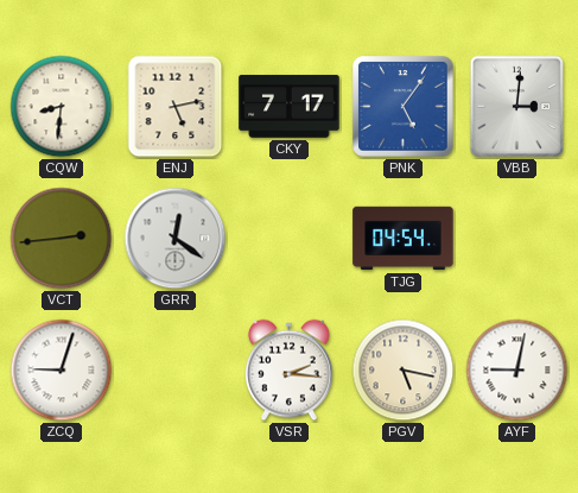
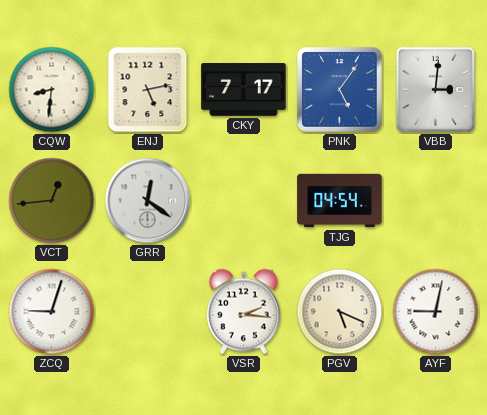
VCT: 2:44 -> 12:44
PGV: 5:17 -> 5:19
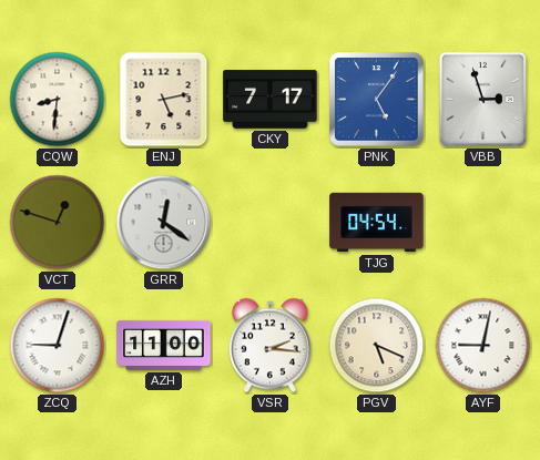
VBB: 3:01 -> 2:57
VCT: 12:44 -> 12:48
AZH: none -> 11:00
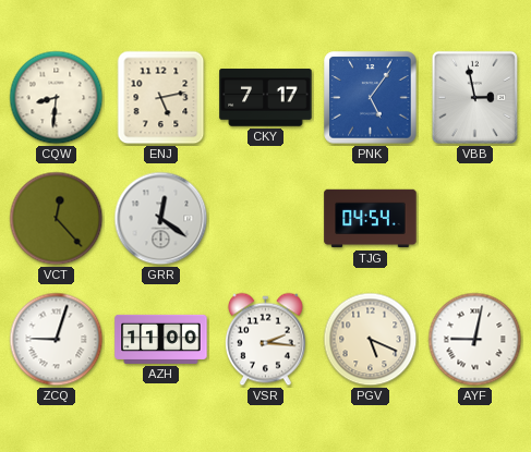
VBB: 2:57 -> 2:58
VCT: 12:48 -> 12:23
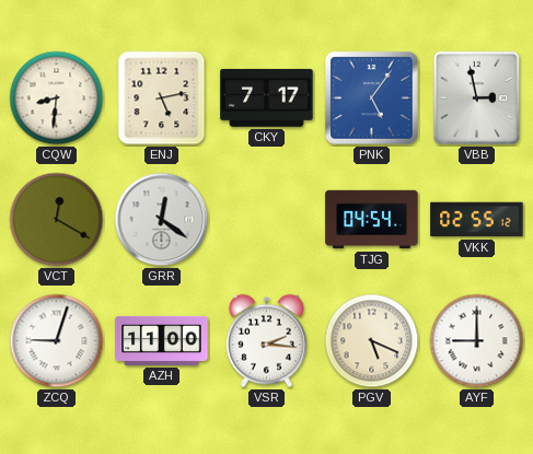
VCT: 12:23 -> 12:20
VKK: none -> 02:55
AYF: 9:02 -> 9:00
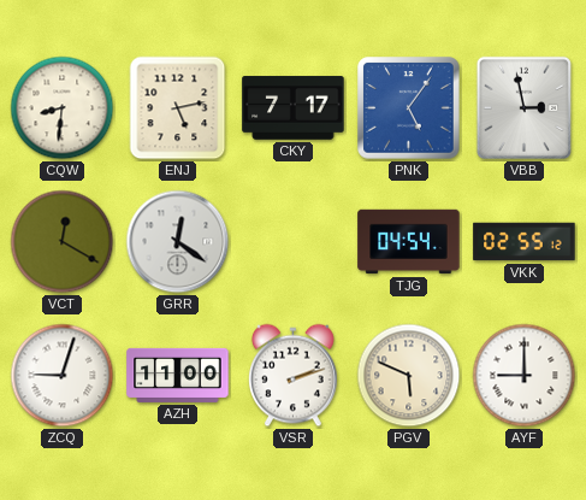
VSR: 2:16 -> 2:12
PGV: 5:19 -> 5:49
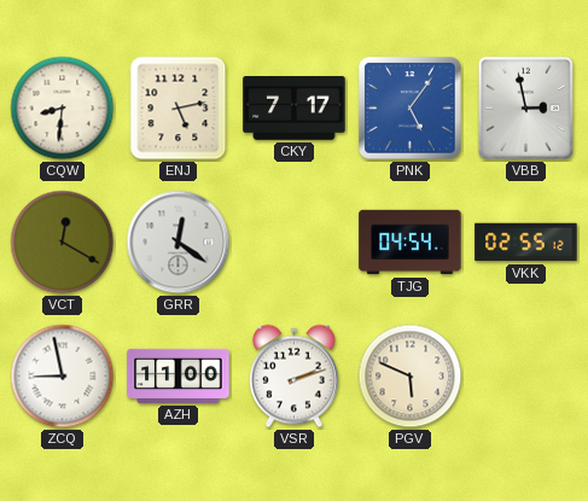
ZCQ: 9:03 -> 8:58
AYF: 9:00 -> none
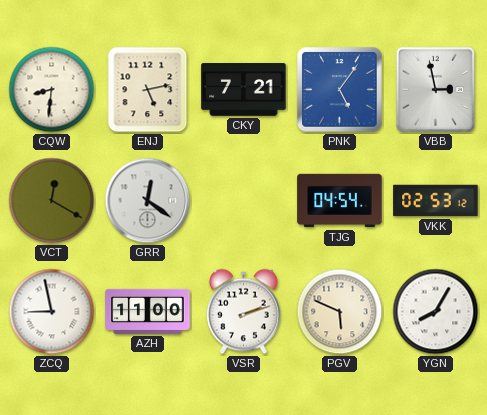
CKY: 7:17 -> 7:21
VKK: 02:55 -> 02:53
YGN: none -> 8:05
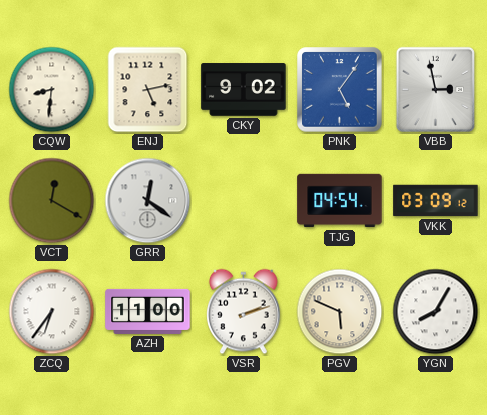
CKY: 7:21 -> 9:02
VKK: 02:53 -> 03:09
ZCQ: 8:58 -> 6:36
